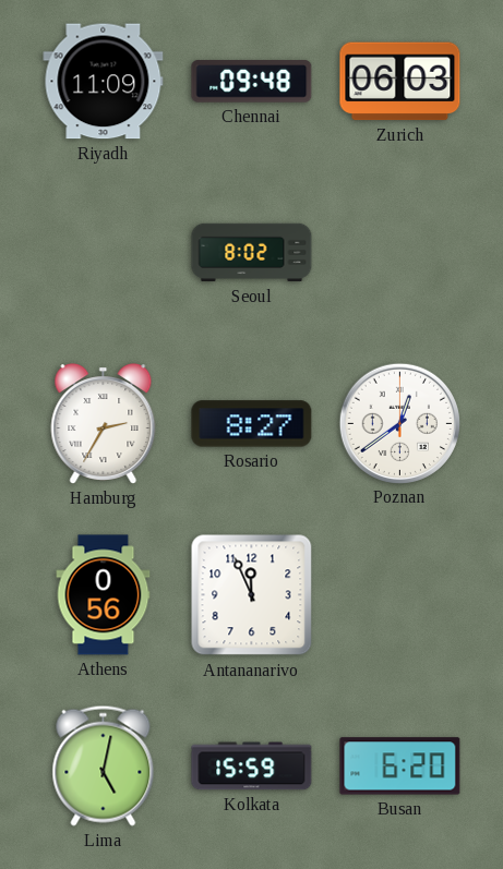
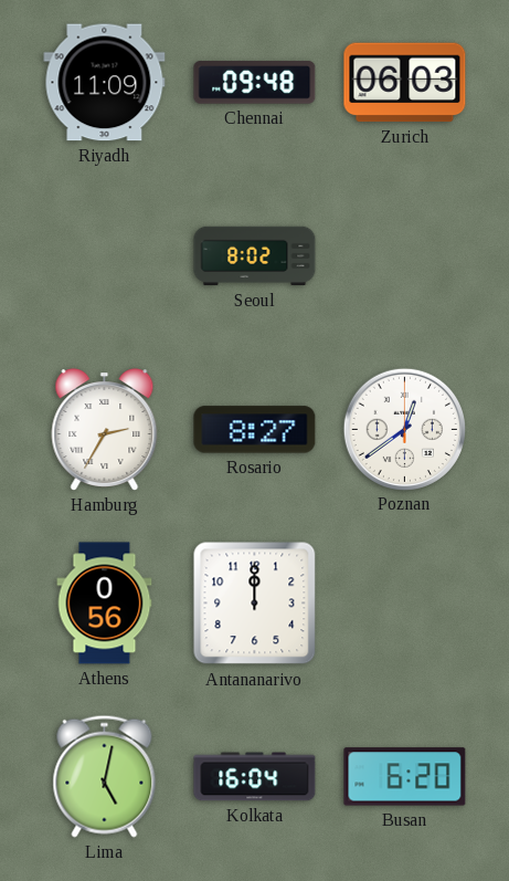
Antananarivo: 11:56 -> 12:00
Kolkata: 15:59 -> 16:04
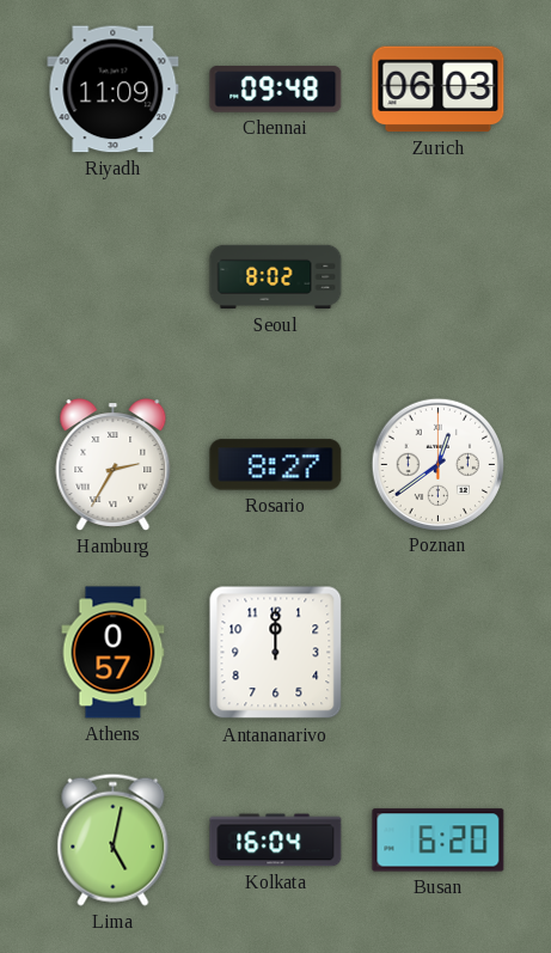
Athens: 0:56 -> 0:57
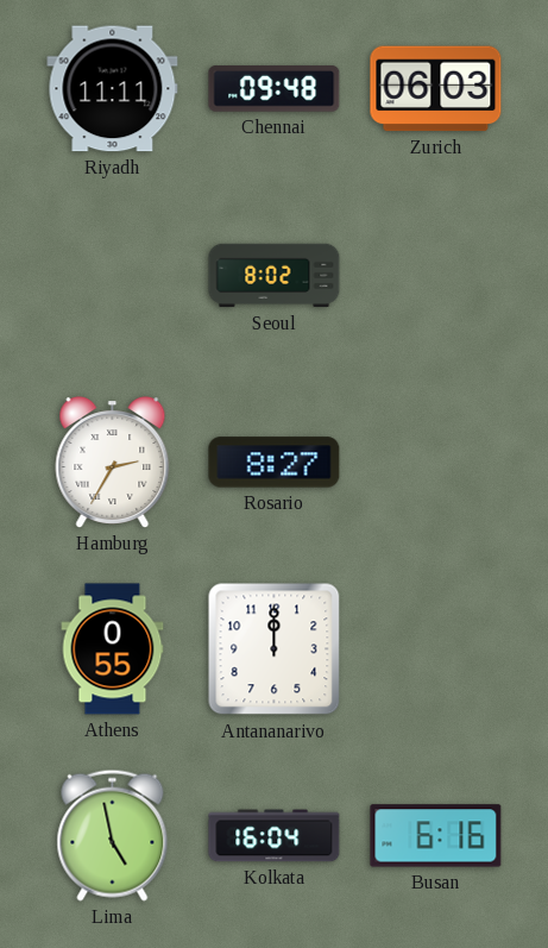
Riyadh: 11:09 -> 11:11
Poznan: 12:39 -> none
Athens: 0:57 -> 0:55
Lima: 5:02 -> 4:58
Busan: 6:20 -> 6:16
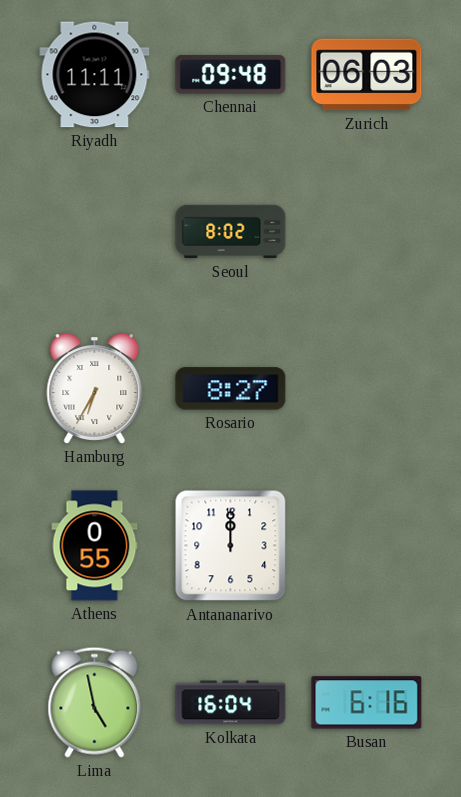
Hamburg: 2:35 -> 6:35
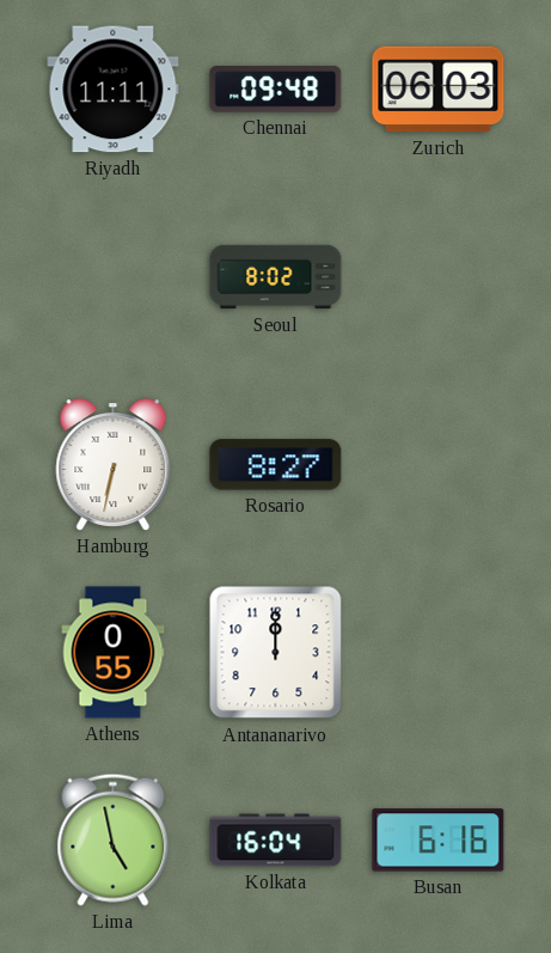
Hamburg: 6:35 -> 6:32
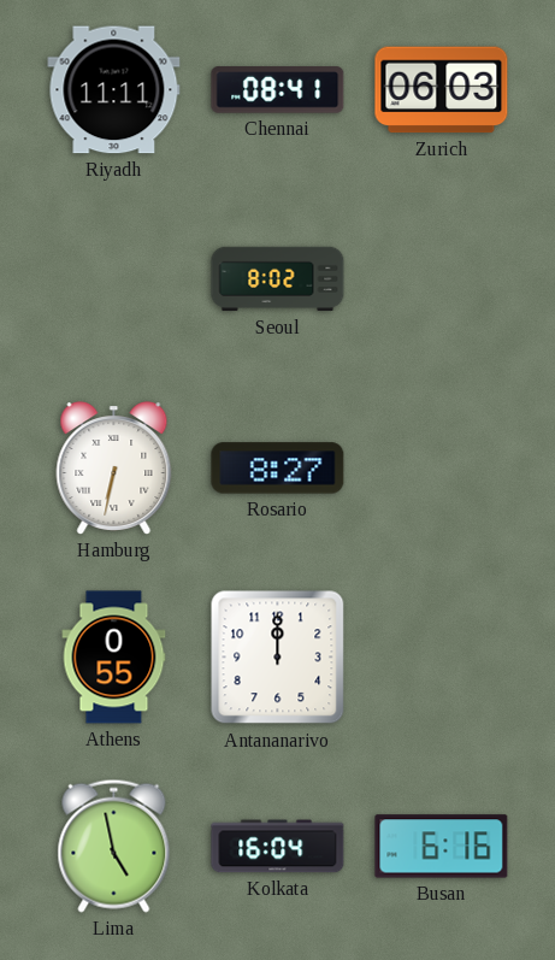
Chennai: 09:48 -> 08:41
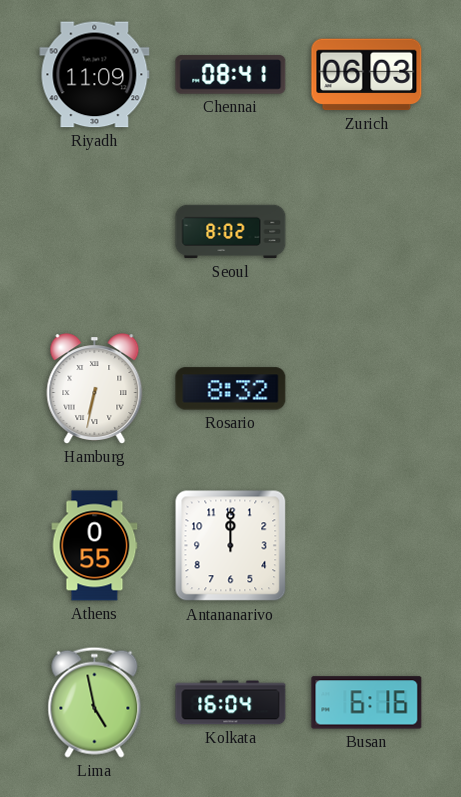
Riyadh: 11:11 -> 11:09
Rosario: 8:27 -> 8:32
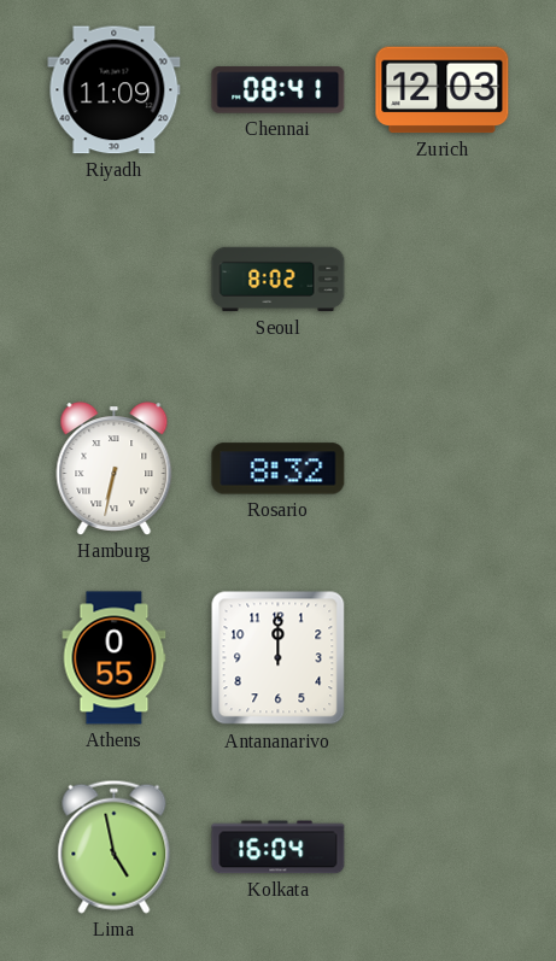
Zurich: 06:03 -> 12:03
Busan: 6:16 -> none
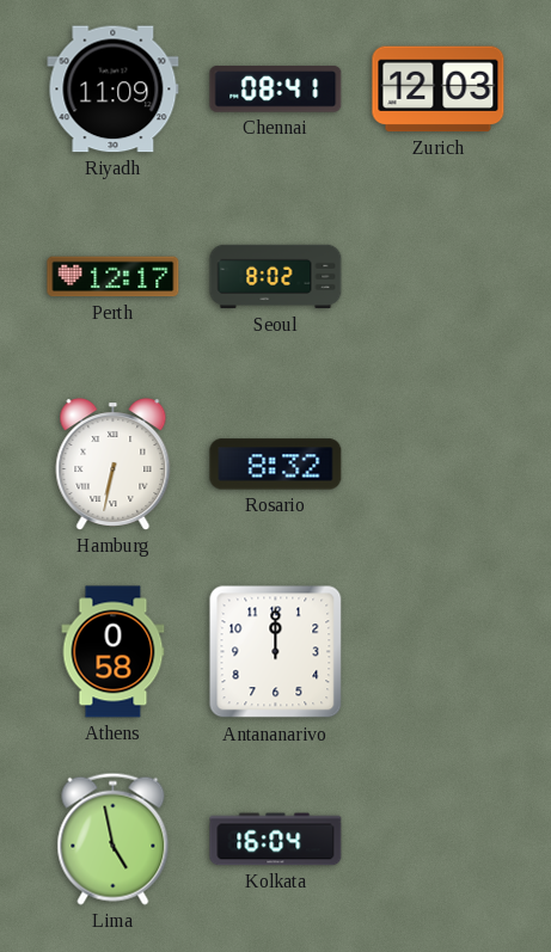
Perth: none -> 12:17
Athens: 0:55 -> 0:58
